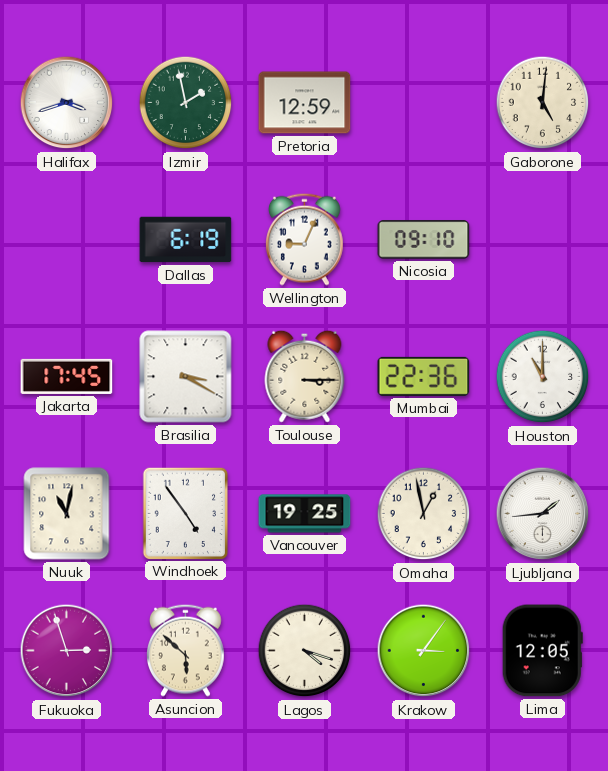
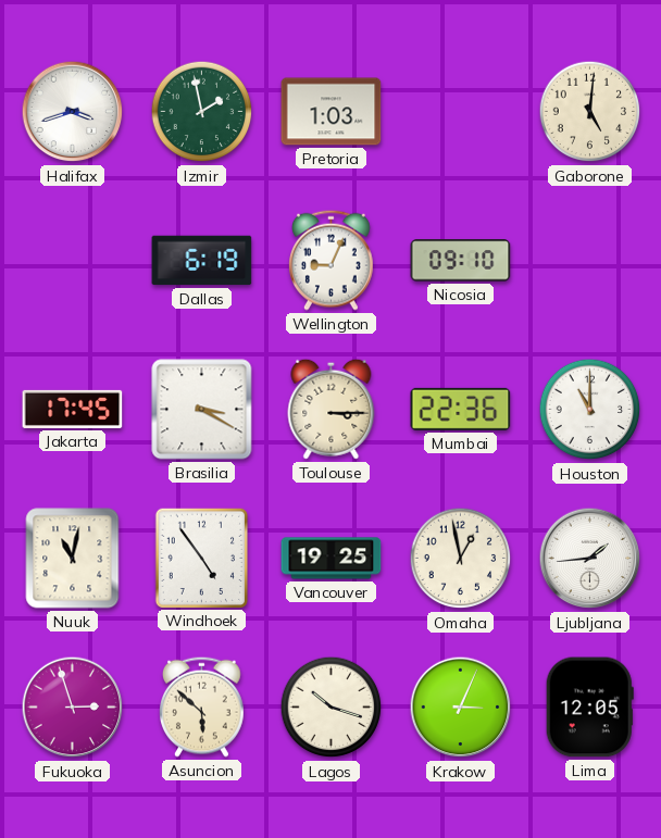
Pretoria: 12:59 -> 1:03
Lagos: 4:18 -> 10:18
Krakow: 3:06 -> 3:04
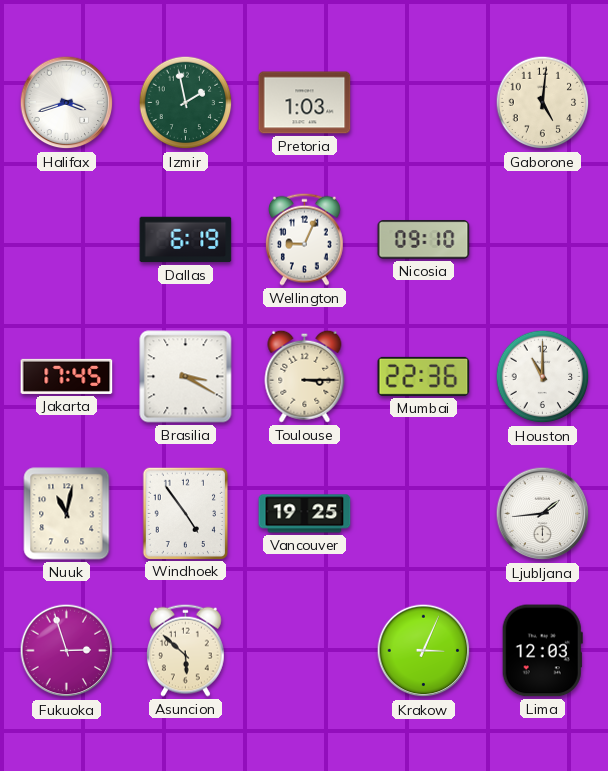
Omaha: 12:58 -> none
Lagos: 10:18 -> none
Lima: 12:05 -> 12:03
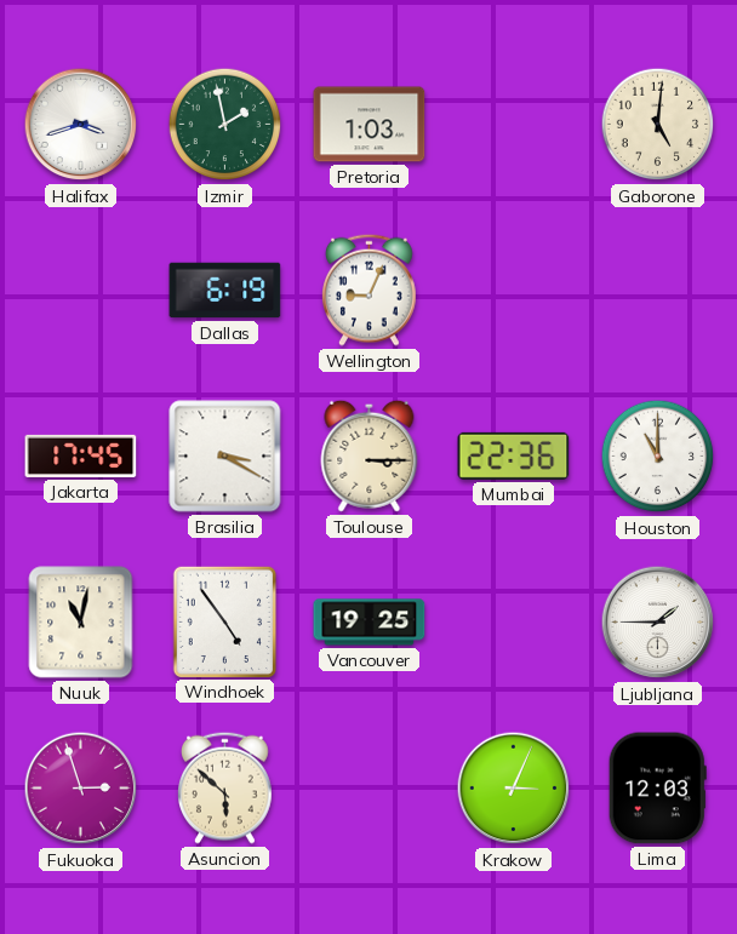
Nicosia: 09:10 -> none
Ljubljana: 1:44 -> 1:45
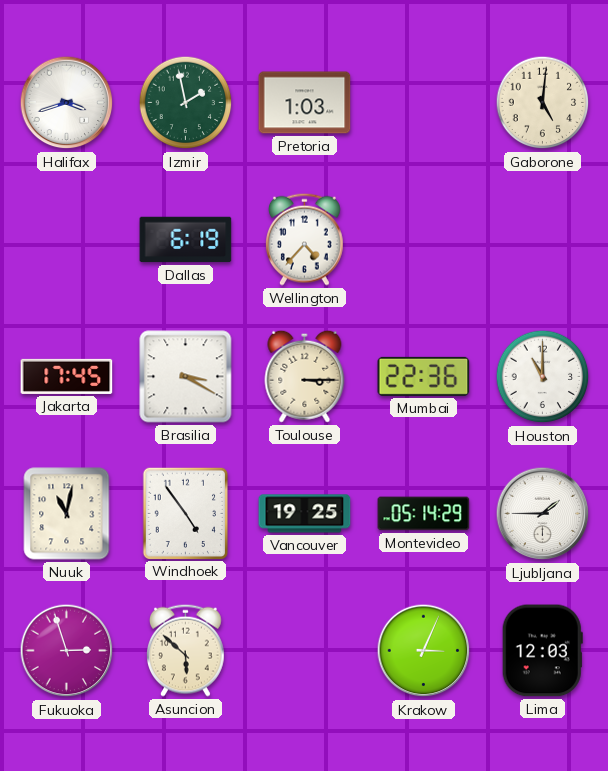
Wellington: 9:04 -> 4:37
Montevideo: none -> 05:14
